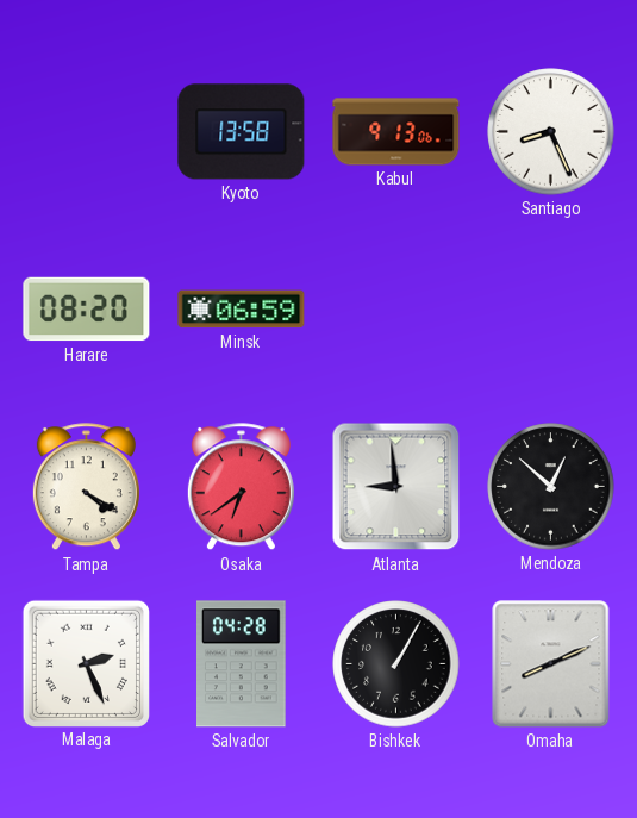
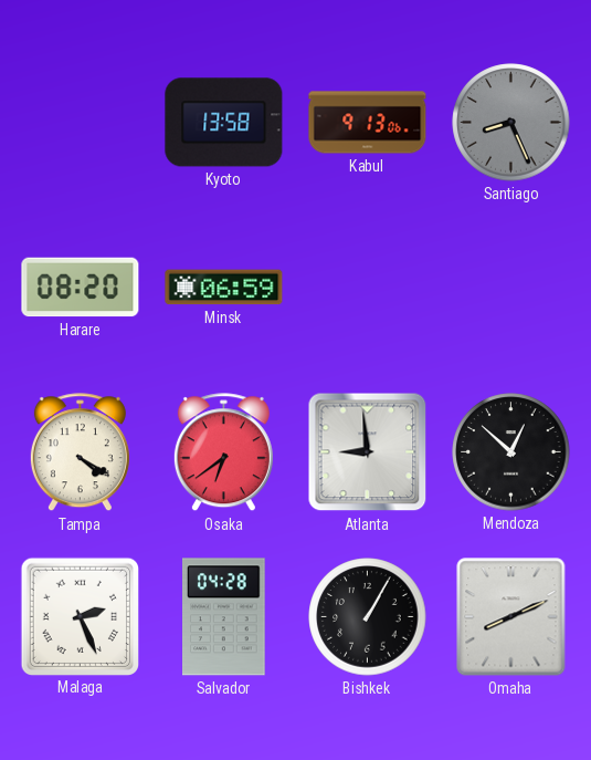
Santiago dial: white -> grey
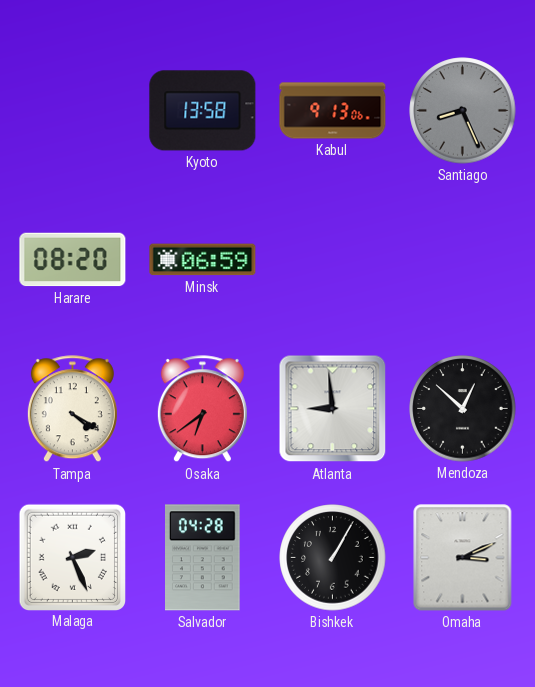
Omaha: 8:11 -> 3:11
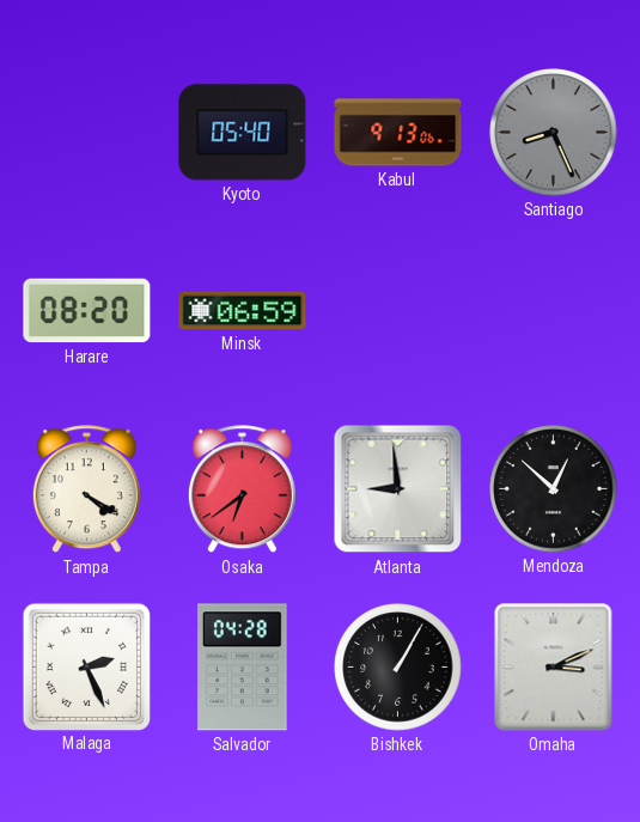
Kyoto: 13:58 -> 05:40
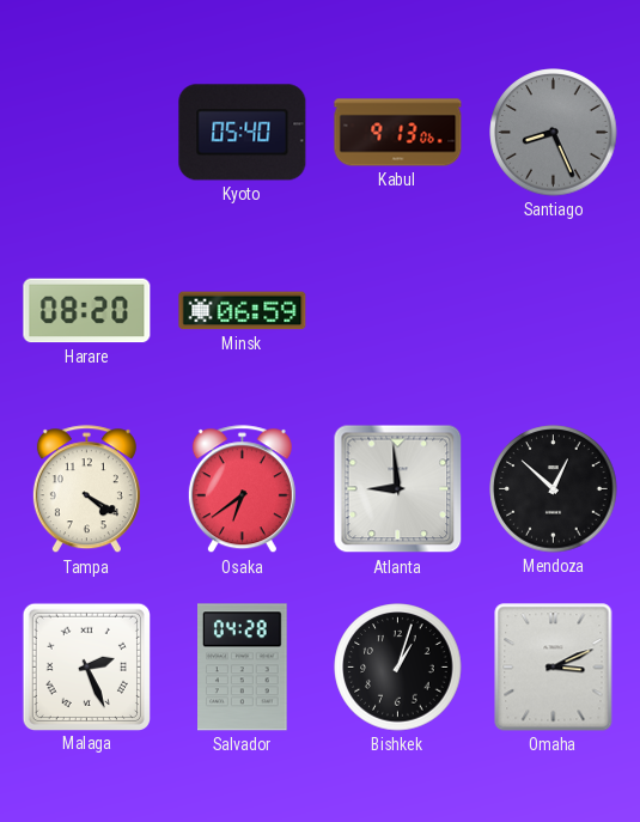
Bishkek: 1:05 -> 1:03
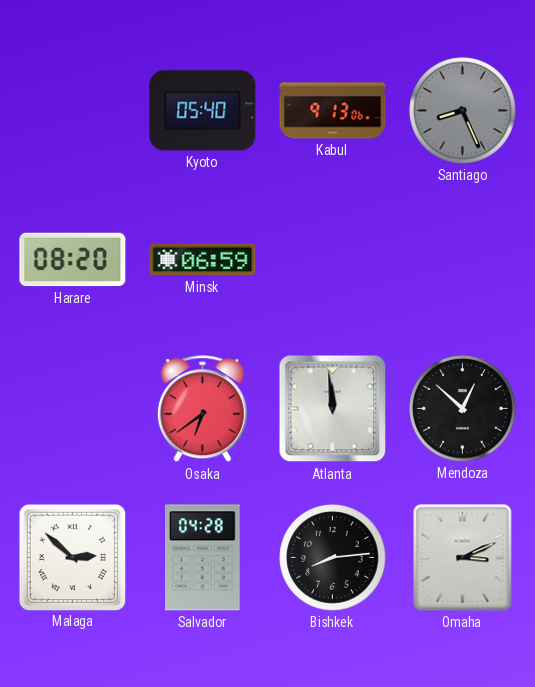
Tampa: 4:20 -> none
Atlanta: 8:59 -> 11:59
Malaga: 2:26 -> 2:52
Bishkek: 1:03 -> 8:14
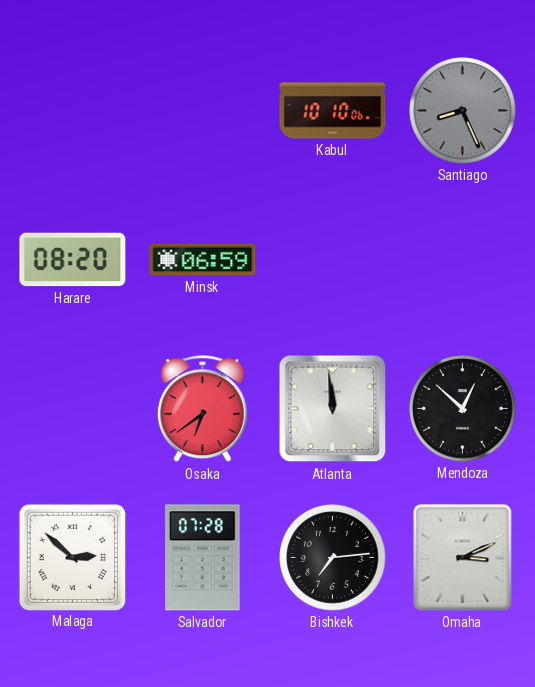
Kyoto: 05:40 -> none
Kabul: 9:13 -> 10:10
Salvador: 04:28 -> 07:28
Bishkek: 8:14 -> 7:14
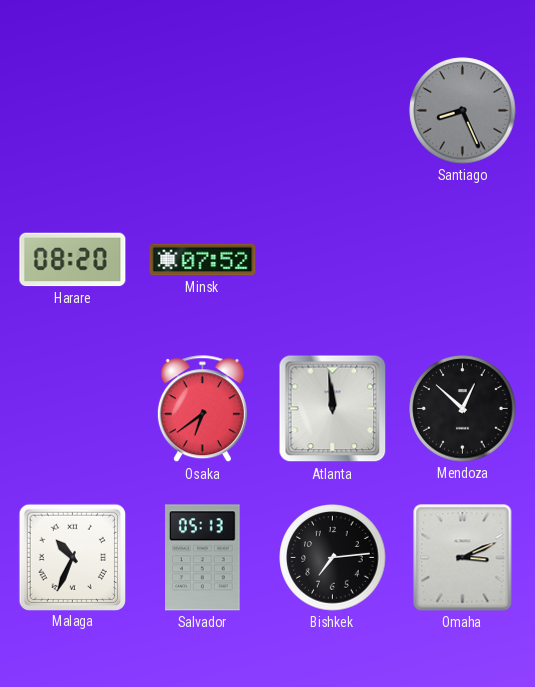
Kabul: 10:10 -> none
Minsk: 06:59 -> 07:52
Malaga: 2:52 -> 10:34
Salvador: 07:28 -> 05:13
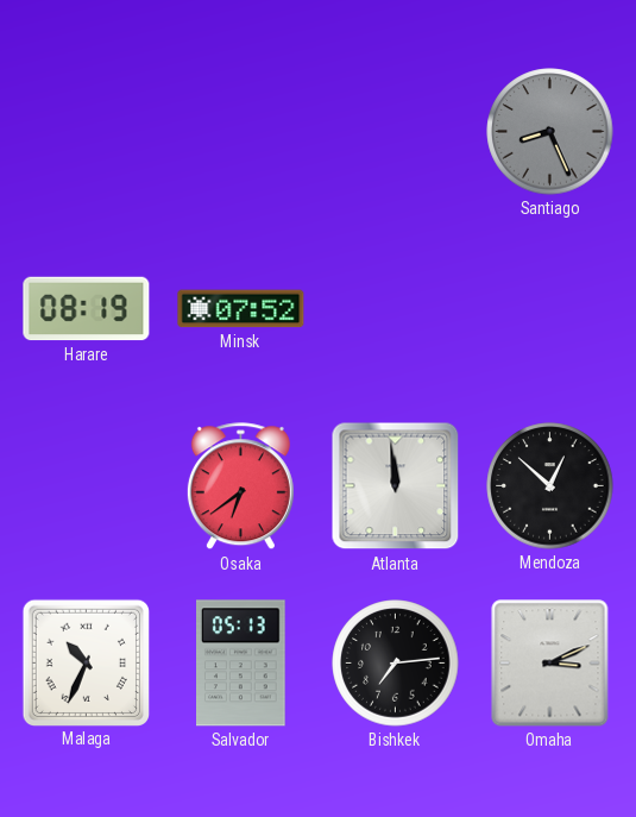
Harare: 08:20 -> 08:19
